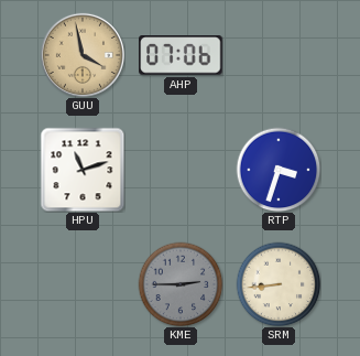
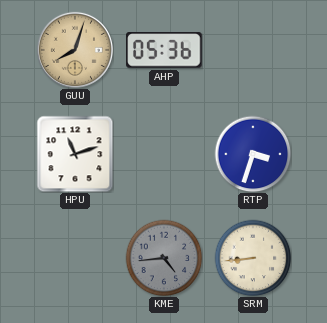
GUU: 3:58 -> 8:03
AHP: 07:06 -> 05:36
KME: 2:45 -> 4:44
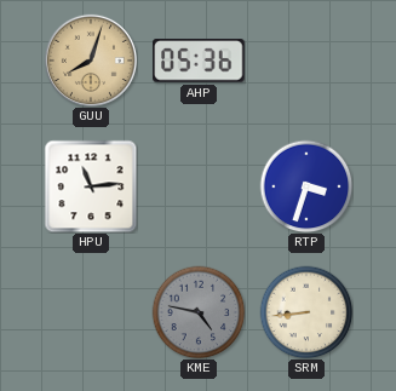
HPU: 11:12 -> 11:14
KME: 4:44 -> 4:47
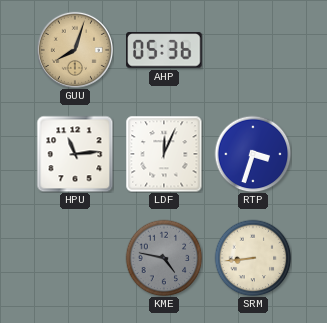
LDF: none -> 12:04
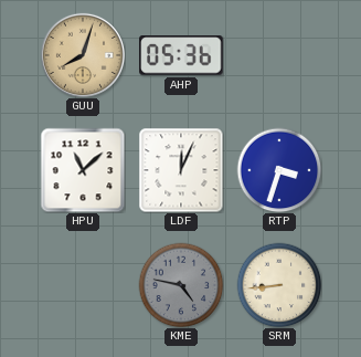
HPU: 11:14 -> 11:08
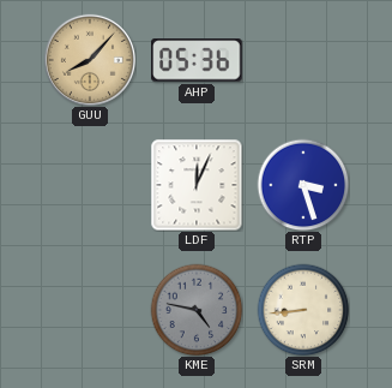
GUU: 8:03 -> 8:07
HPU: 11:08 -> none
RTP: 3:33 -> 3:27
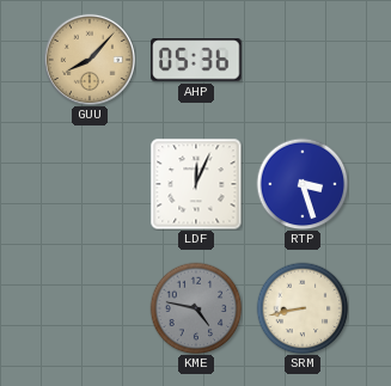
SRM: 8:44 -> 8:43
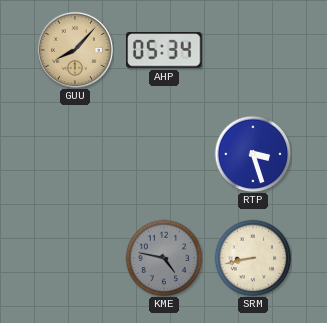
AHP: 05:36 -> 05:34
LDF: 12:04 -> none
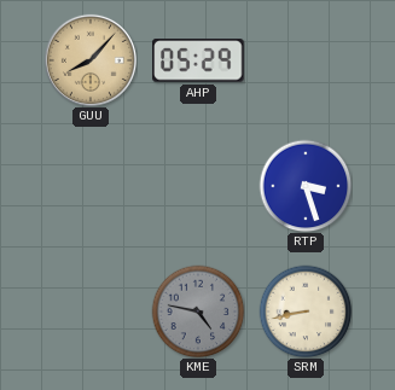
AHP: 05:34 -> 05:29
